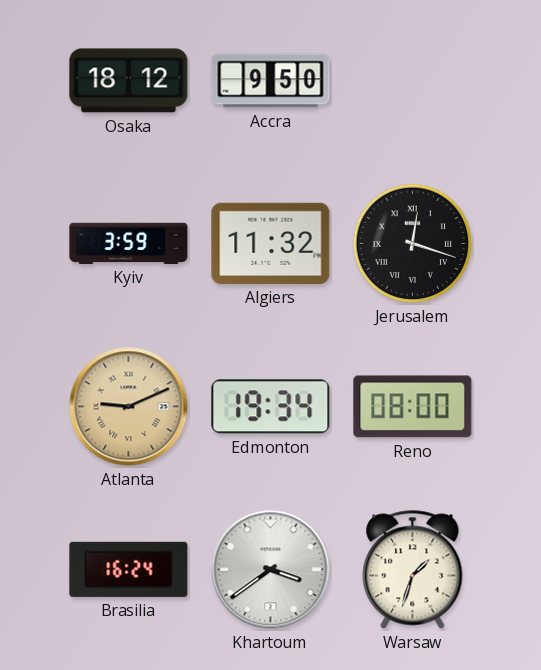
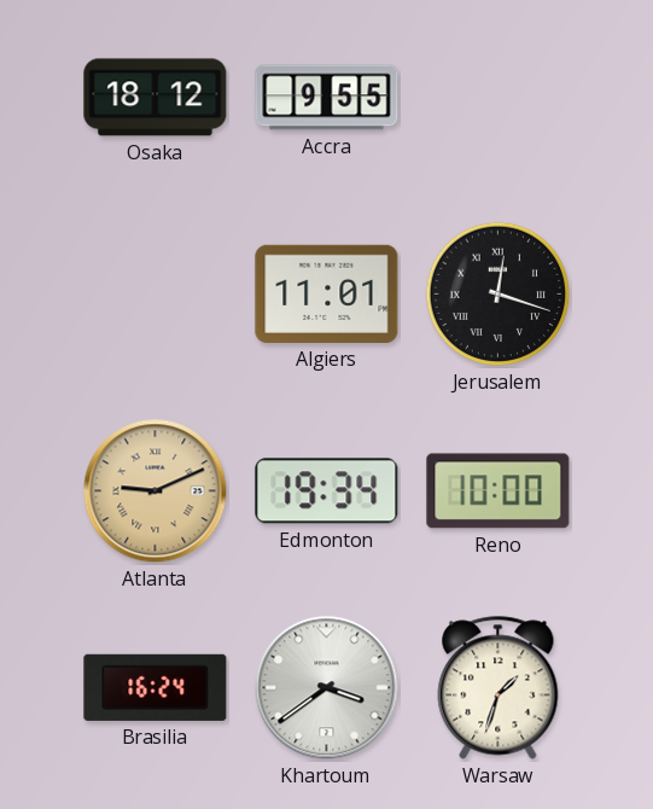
Accra: 9:50 -> 9:55
Kyiv: 3:59 -> none
Algiers: 11:32 -> 11:01
Reno: 08:00 -> 10:00
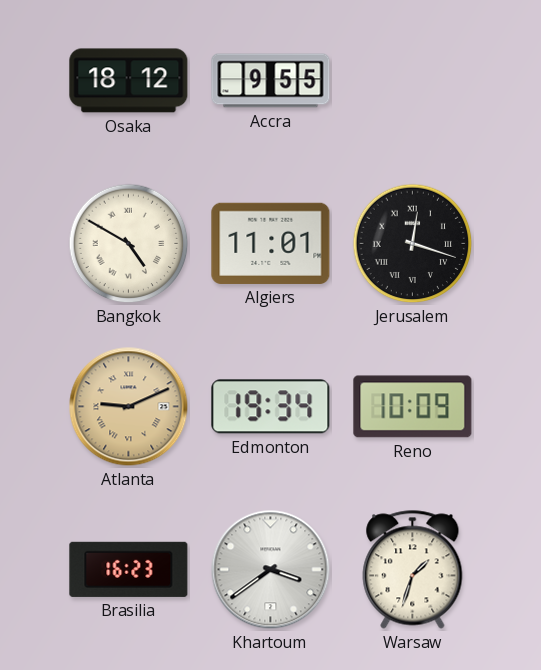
Bangkok: none -> 4:50
Reno: 10:00 -> 10:09
Brasilia: 16:24 -> 16:23
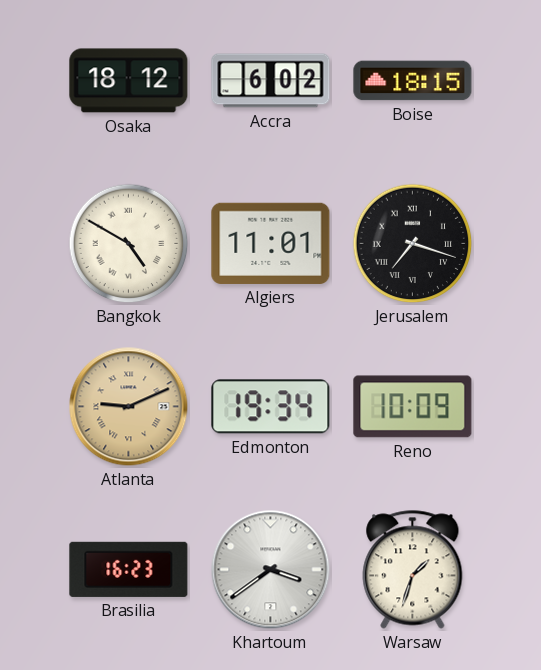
Accra: 9:55 -> 6:02
Boise: none -> 18:15
Jerusalem: 12:18 -> 7:18
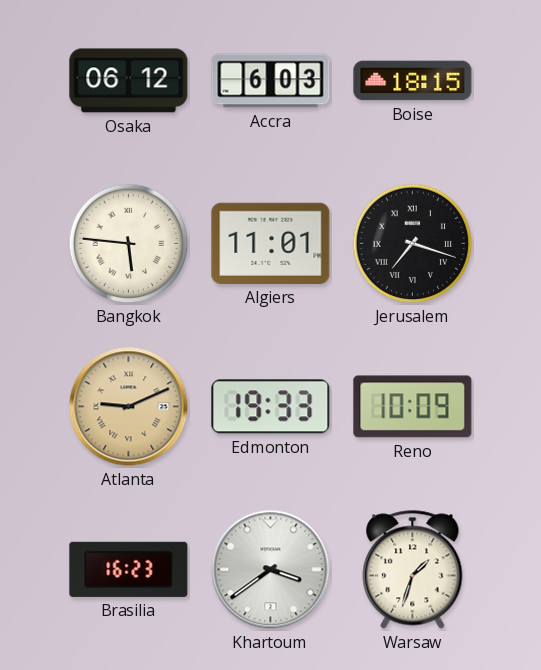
Osaka: 18:12 -> 06:12
Accra: 6:02 -> 6:03
Bangkok: 4:50 -> 5:46
Edmonton: 19:34 -> 19:33
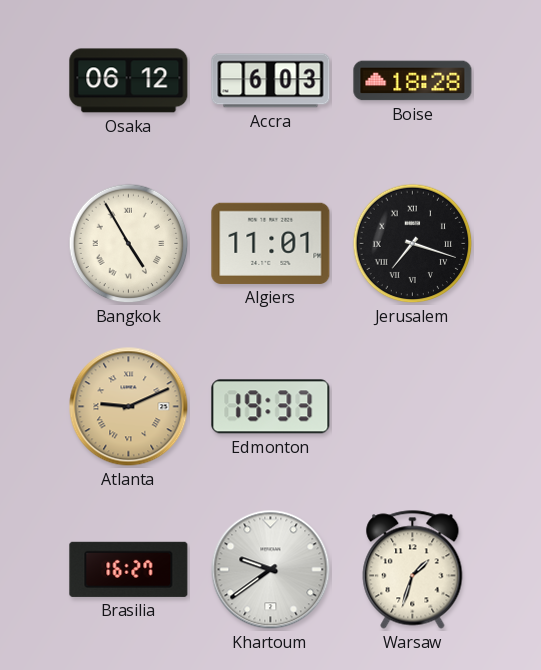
Boise: 18:15 -> 18:28
Bangkok: 5:46 -> 4:55
Reno: 10:09 -> none
Brasilia: 16:23 -> 16:27
Khartoum: 3:39 -> 9:39
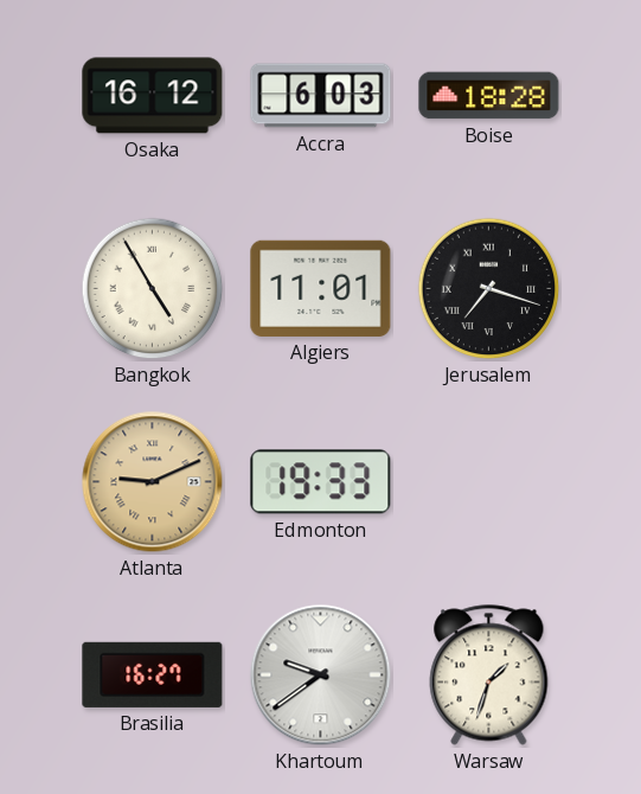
Osaka: 06:12 -> 16:12
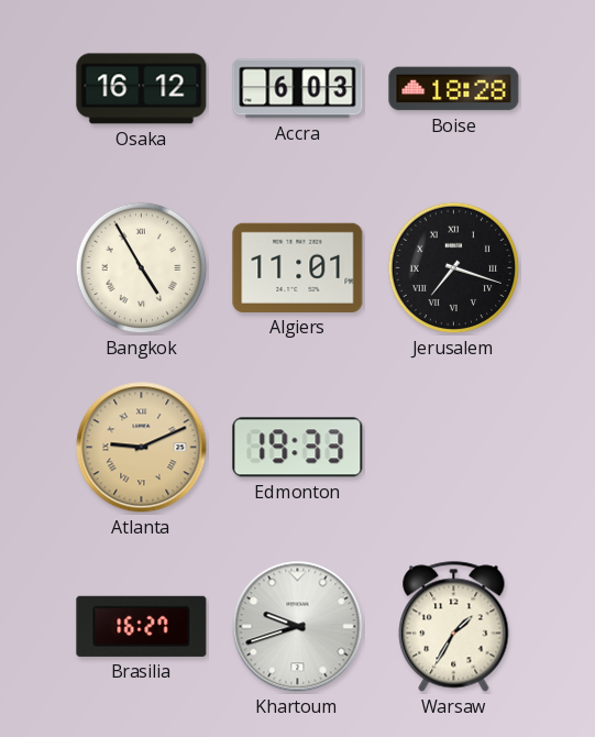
Khartoum: 9:39 -> 9:42
Warsaw: 1:33 -> 1:35
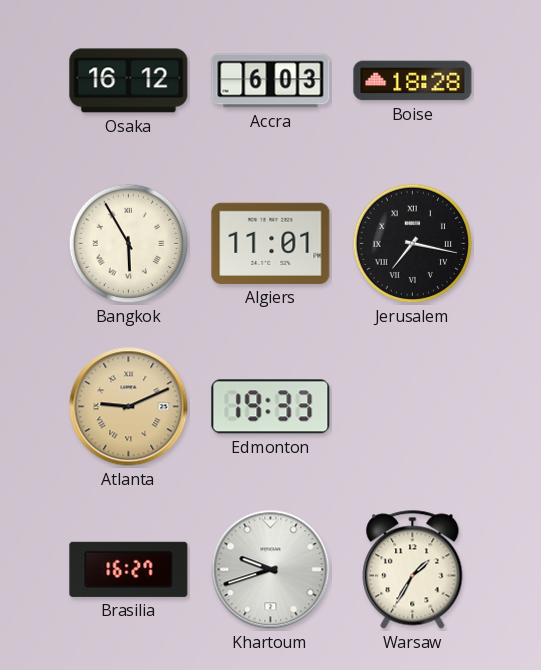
Bangkok: 4:55 -> 5:55
Jerusalem: 7:18 -> 7:17
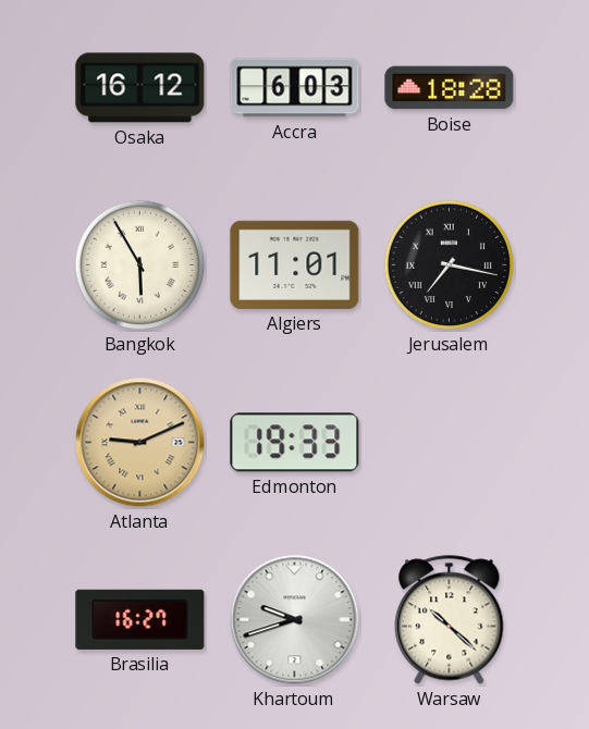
Warsaw: 1:35 -> 10:22
